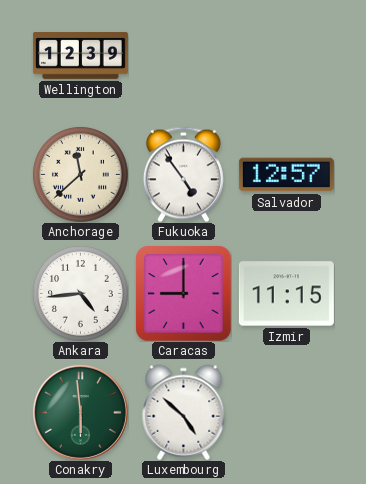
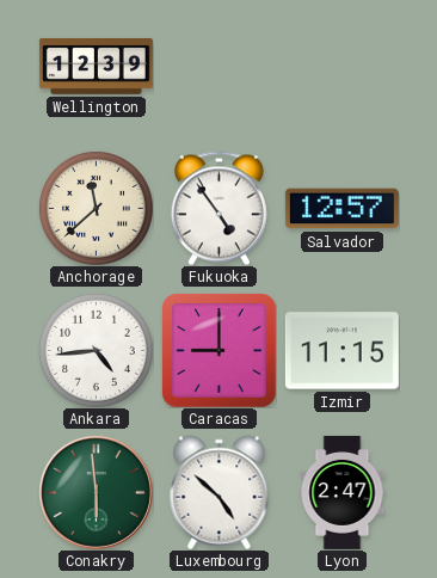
Lyon: none -> 2:47
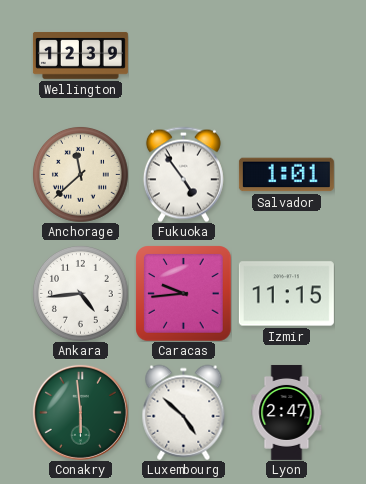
Salvador: 12:57 -> 1:01
Caracas: 9:00 -> 9:44
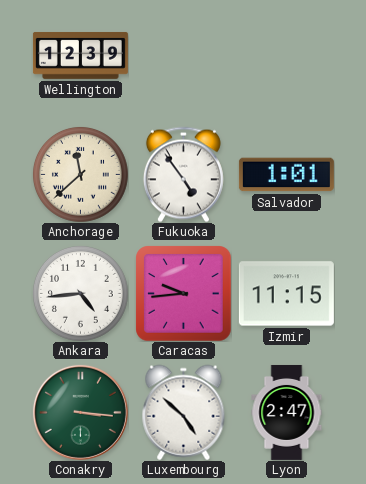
Conakry: 5:59 -> 3:16
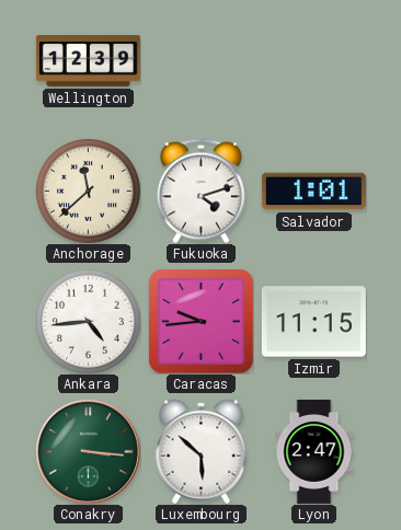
Fukuoka: 4:54 -> 4:12
Luxembourg: 4:52 -> 5:52
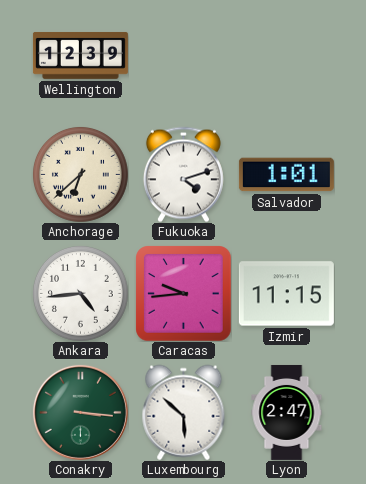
Anchorage: 11:38 -> 6:38
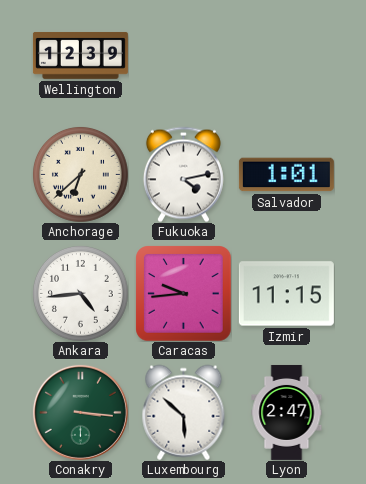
Fukuoka: 4:12 -> 4:13
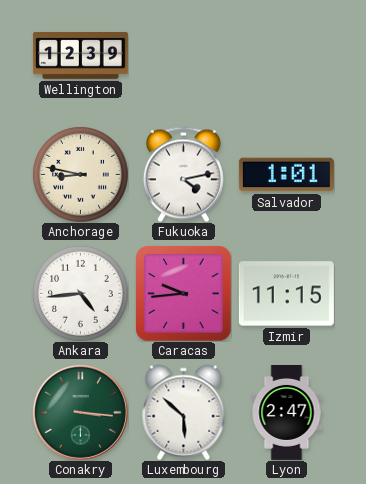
Anchorage: 6:38 -> 8:47
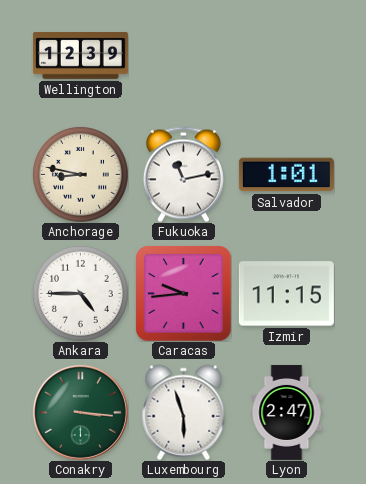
Fukuoka: 4:13 -> 11:13
Ankara: 4:44 -> 4:45
Luxembourg: 5:52 -> 5:57
